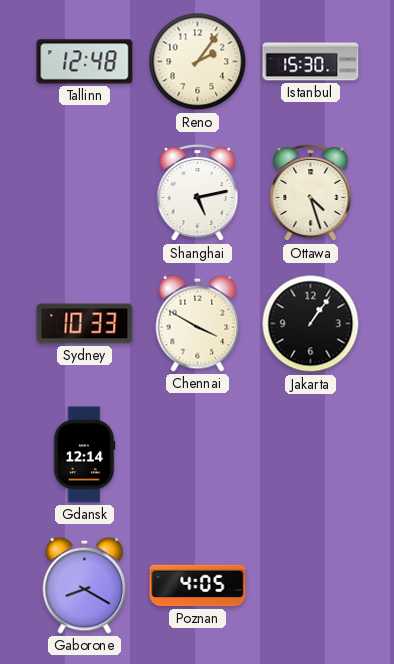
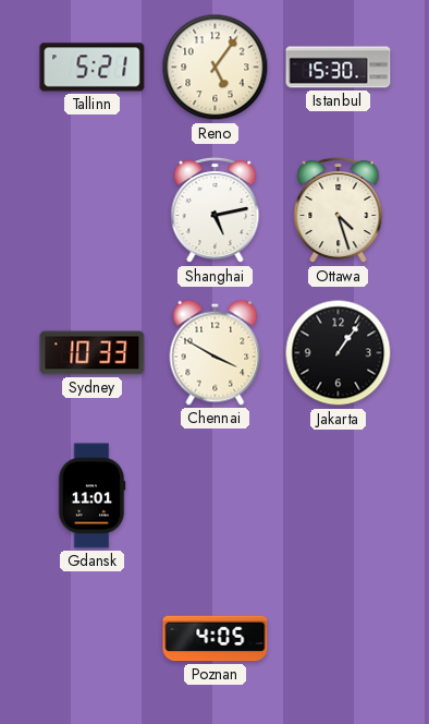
Tallinn: 12:48 -> 5:21
Reno: 2:06 -> 5:06
Gdansk: 12:14 -> 11:01
Gaborone: 8:20 -> none
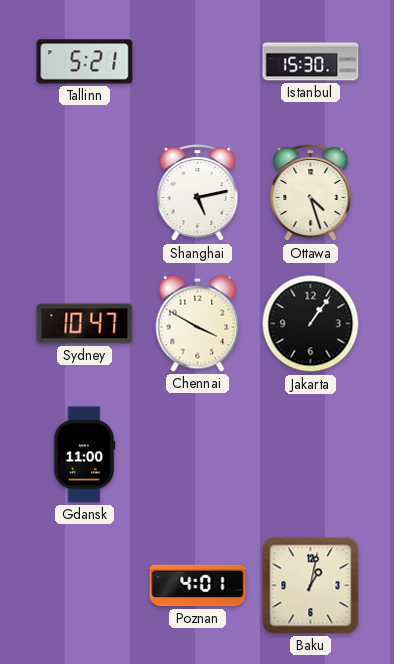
Reno: 5:06 -> none
Sydney: 10:33 -> 10:47
Gdansk: 11:01 -> 11:00
Poznan: 4:05 -> 4:01
Baku: none -> 1:02
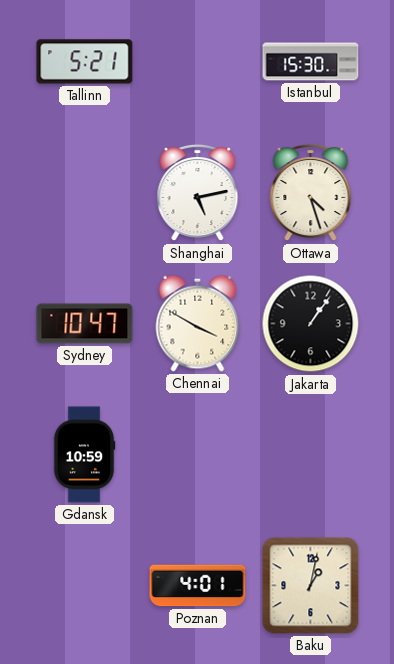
Gdansk: 11:00 -> 10:59
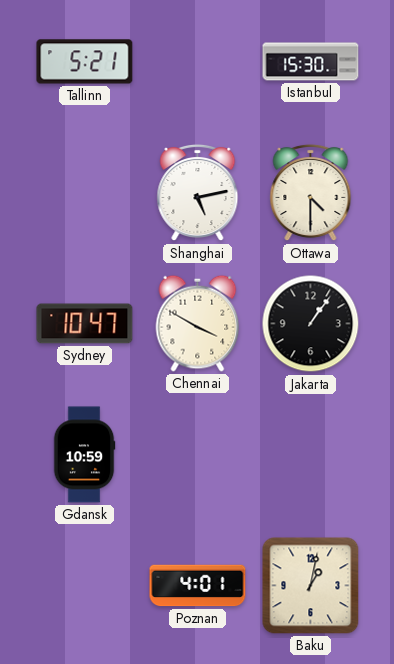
Ottawa: 4:27 -> 4:30
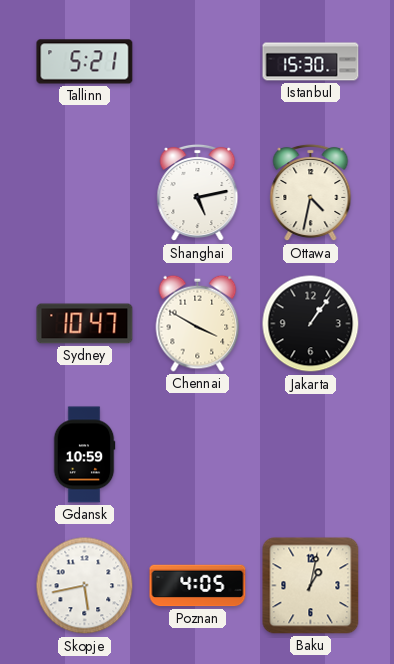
Ottawa: 4:30 -> 4:32
Skopje: none -> 5:43
Poznan: 4:01 -> 4:05
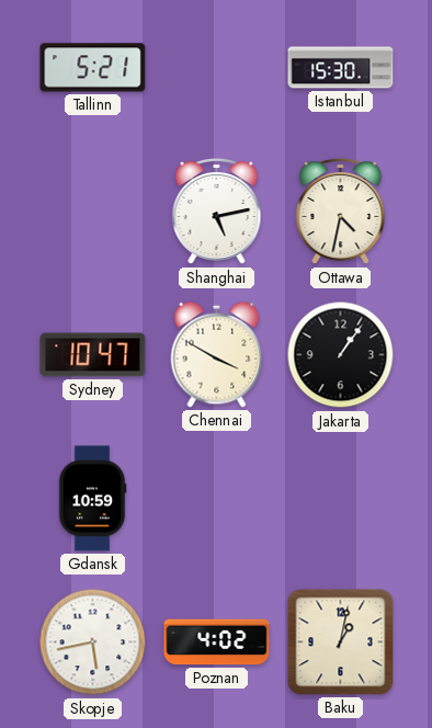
Poznan: 4:05 -> 4:02
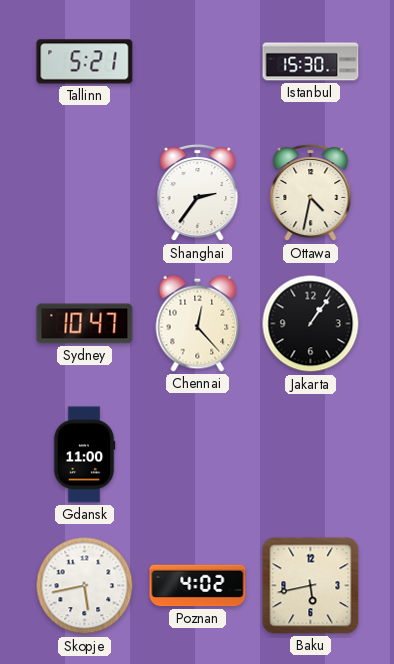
Shanghai: 5:13 -> 2:36
Chennai: 3:50 -> 12:23
Gdansk: 10:59 -> 11:00
Baku: 1:02 -> 5:43
